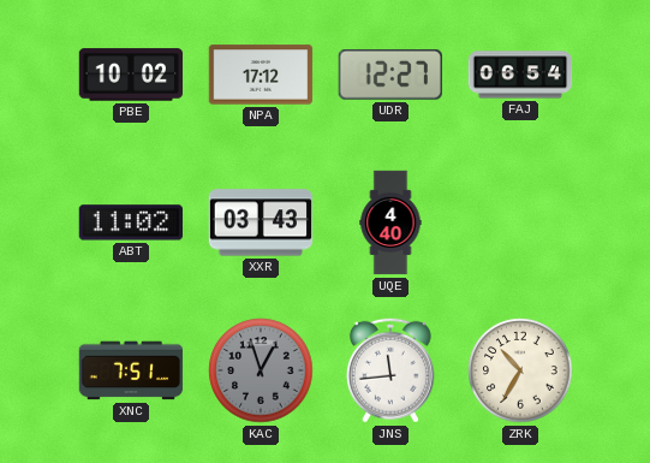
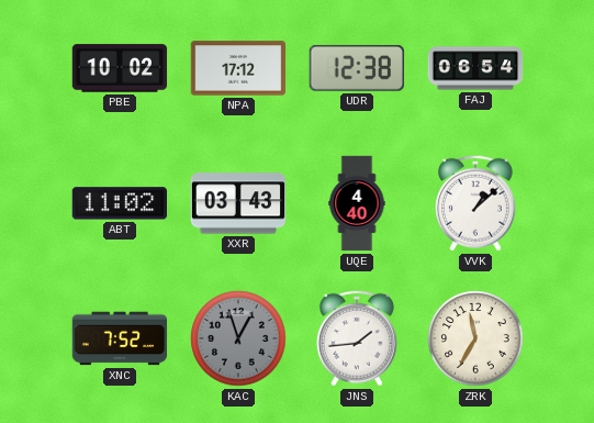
UDR: 12:27 -> 12:38
VVK: none -> 1:08
XNC: 7:51 -> 7:52
JNS: 11:44 -> 1:44
ZRK: 10:35 -> 11:35
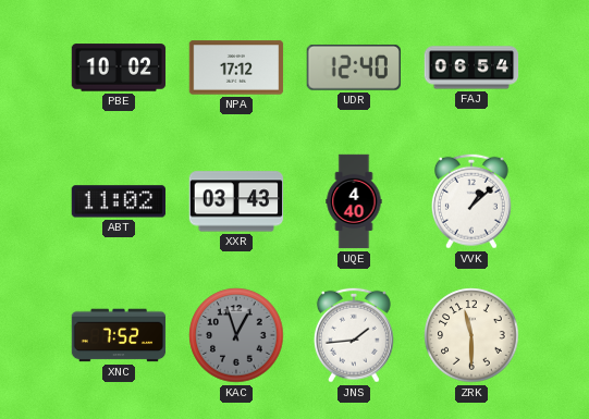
UDR: 12:38 -> 12:40
ZRK: 11:35 -> 11:30
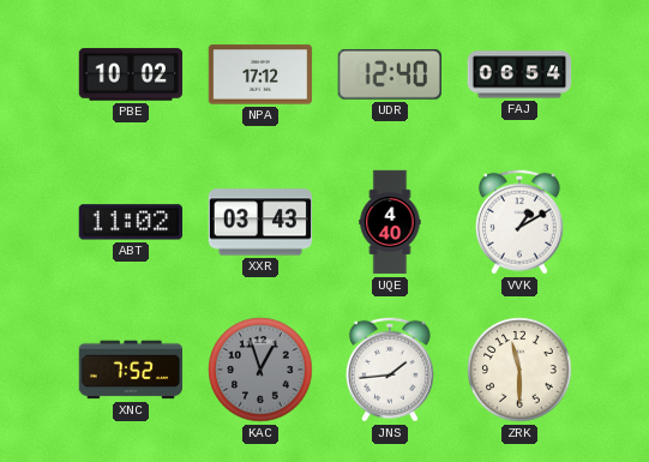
VVK: 1:08 -> 1:10
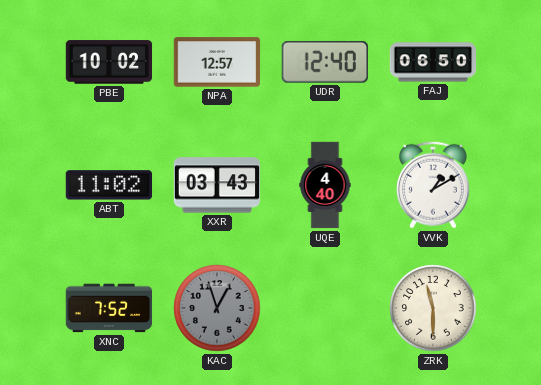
NPA: 17:12 -> 12:57
FAJ: 06:54 -> 06:50
JNS: 1:44 -> none
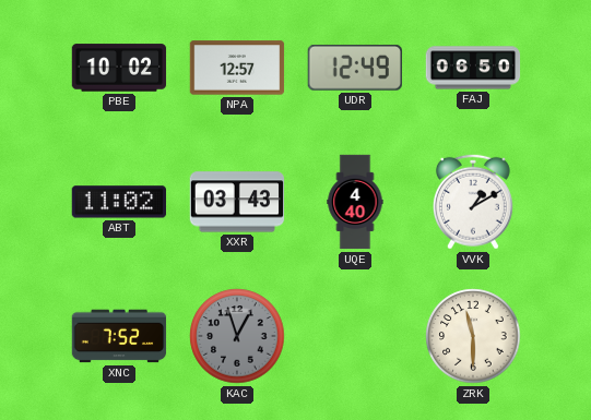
UDR: 12:40 -> 12:49
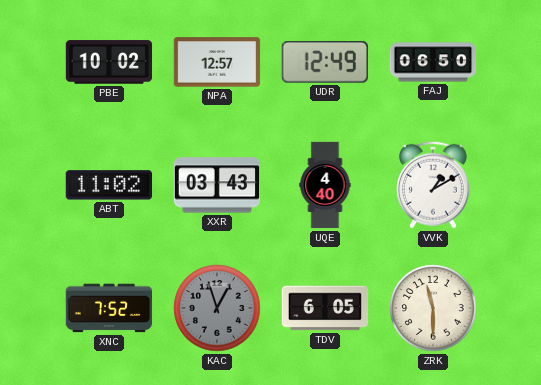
TDV: none -> 6:05
